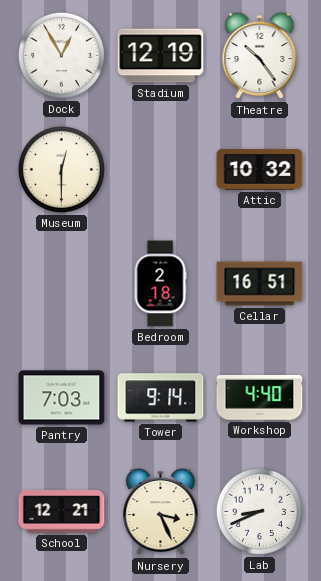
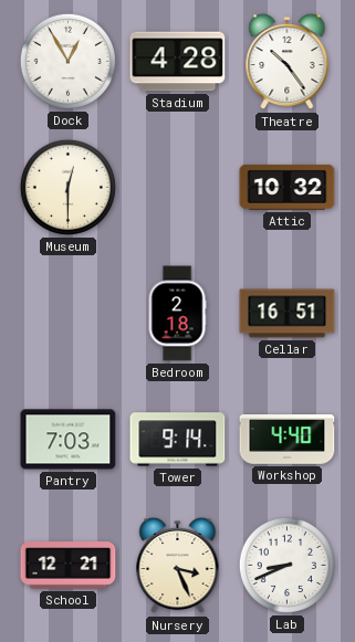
Stadium: 12:19 -> 4:28
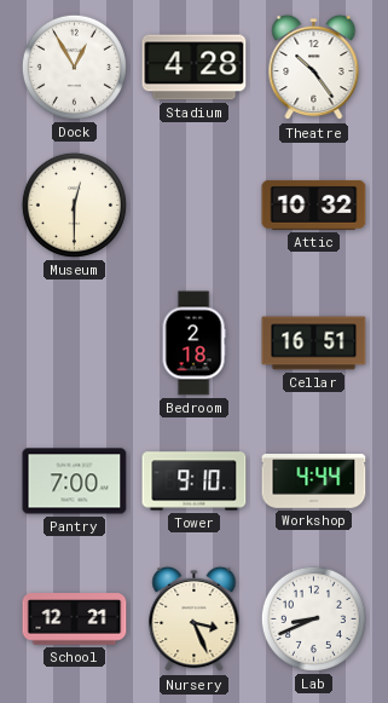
Pantry: 7:03 -> 7:00
Tower: 9:14 -> 9:10
Workshop: 4:40 -> 4:44
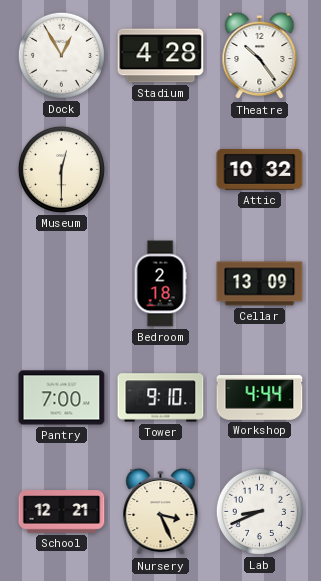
Cellar: 16:51 -> 13:09
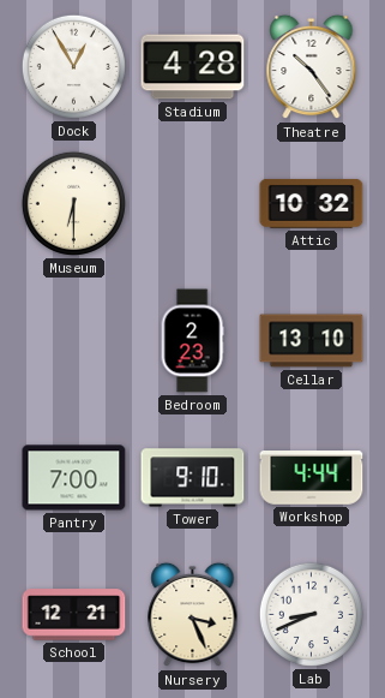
Museum: 12:30 -> 6:30
Bedroom: 2:18 -> 2:23
Cellar: 13:09 -> 13:10
